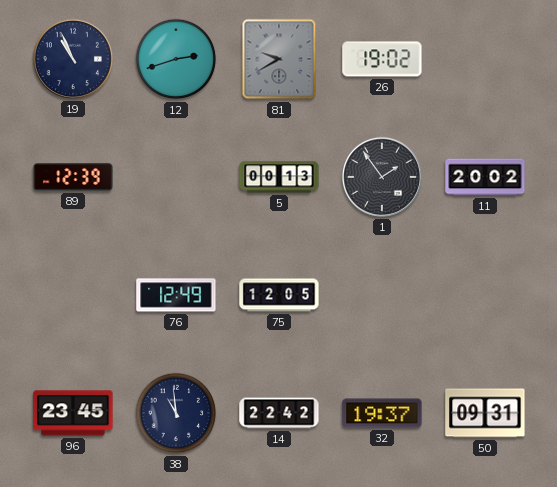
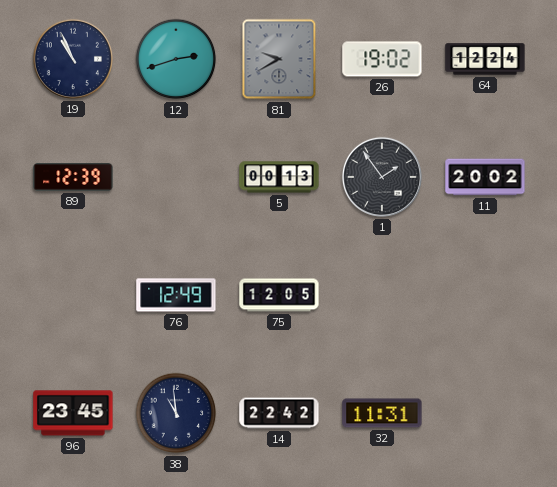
64: none -> 12:24
32: 19:37 -> 11:31
50: 09:31 -> none
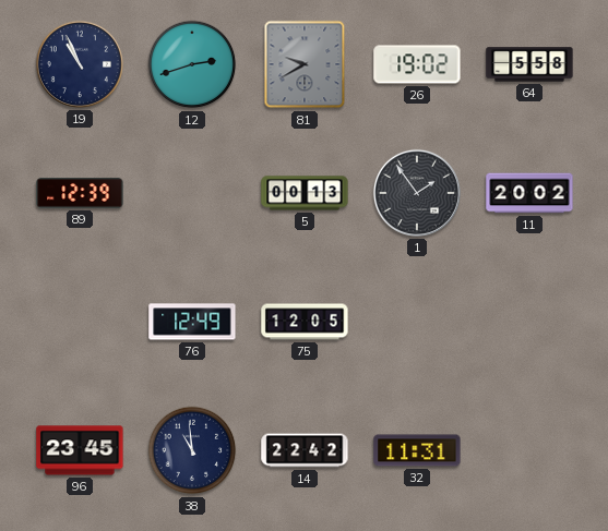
64: 12:24 -> 5:58
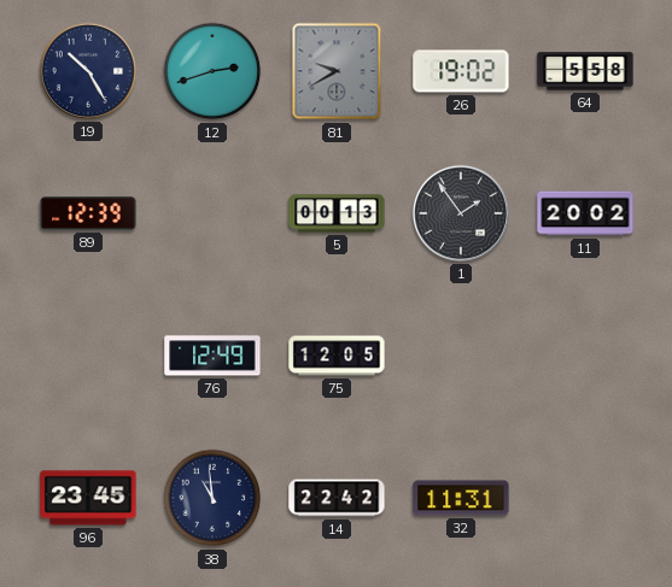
19: 10:56 -> 10:25
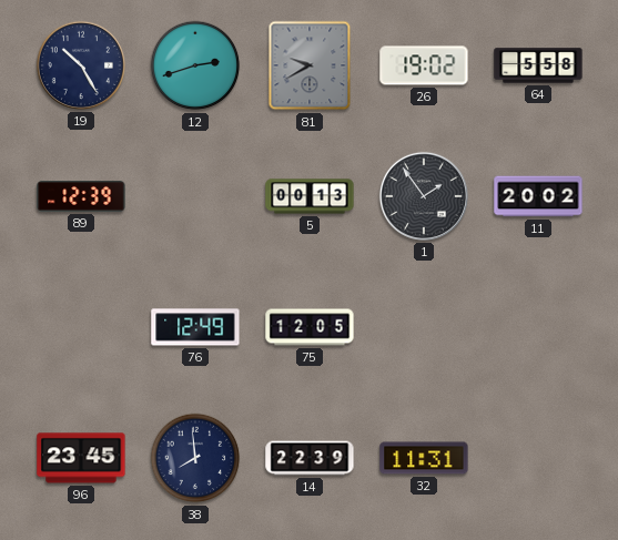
38: 10:59 -> 7:59
14: 22:42 -> 22:39
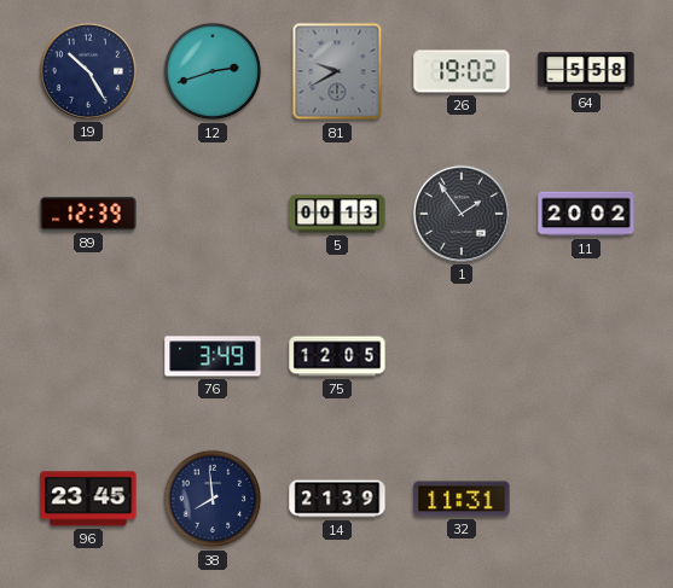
76: 12:49 -> 3:49
14: 22:39 -> 21:39
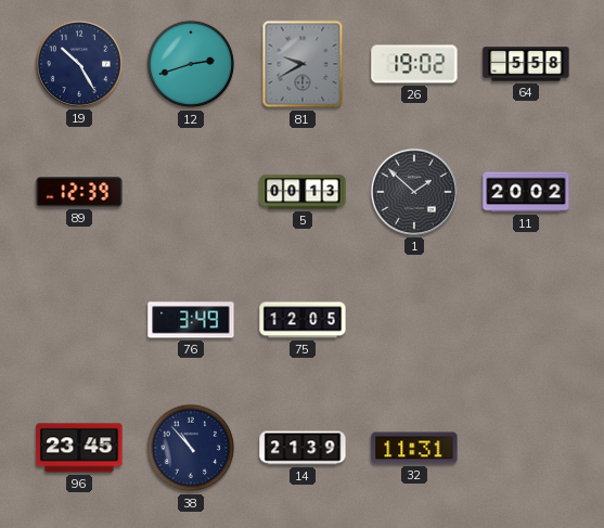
1: 1:54 -> 1:52
38: 7:59 -> 10:53
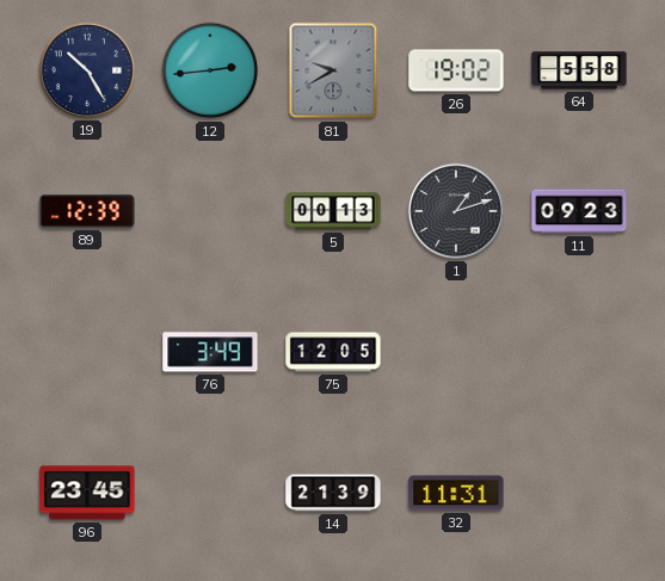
12: 2:42 -> 2:44
1: 1:52 -> 1:12
11: 20:02 -> 09:23
38: 10:53 -> none
